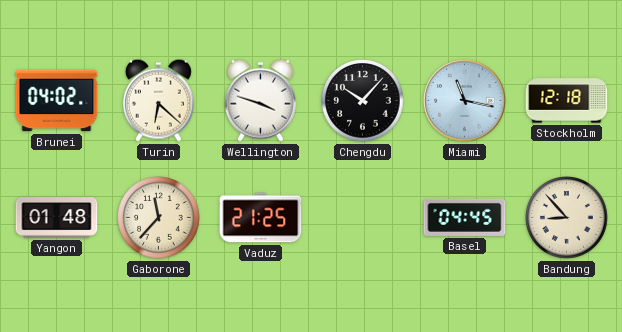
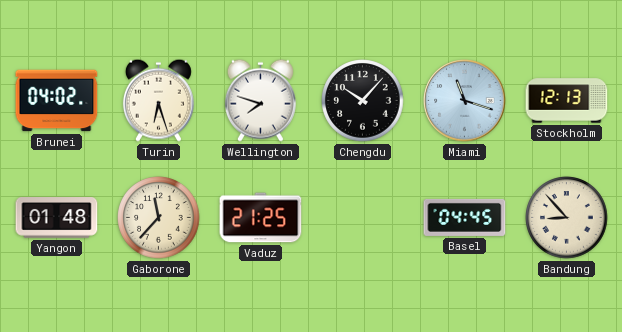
Turin: 6:22 -> 6:27
Wellington: 3:48 -> 7:48
Miami: 11:17 -> 11:18
Stockholm: 12:18 -> 12:13
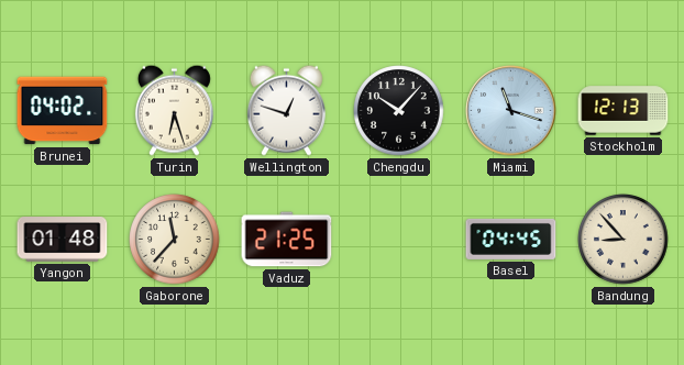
Wellington: 7:48 -> 12:48
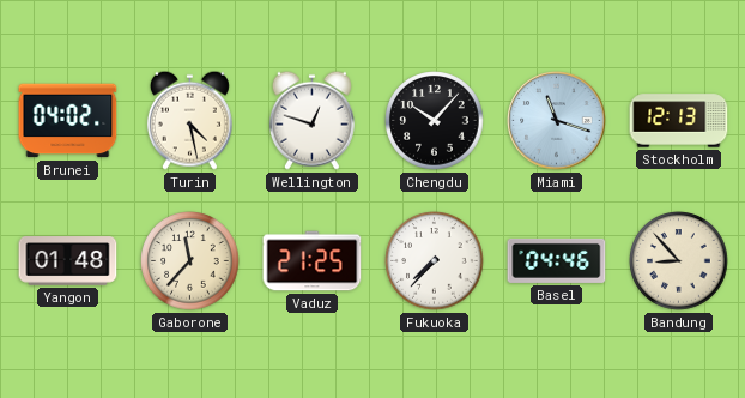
Turin: 6:27 -> 4:28
Fukuoka: none -> 7:37
Basel: 04:45 -> 04:46
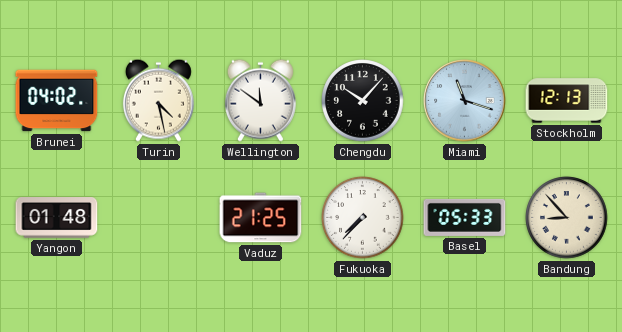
Wellington: 12:48 -> 11:51
Gaborone: 11:37 -> none
Basel: 04:46 -> 05:33
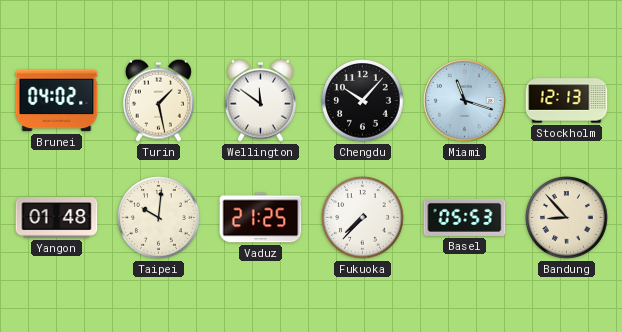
Turin: 4:28 -> 1:28
Taipei: none -> 10:01
Basel: 05:33 -> 05:53
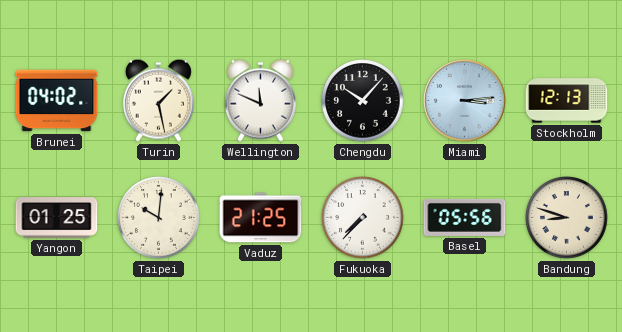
Wellington: 11:51 -> 11:49
Miami: 11:18 -> 3:14
Yangon: 01:48 -> 01:25
Basel: 05:53 -> 05:56
Bandung: 8:53 -> 8:48
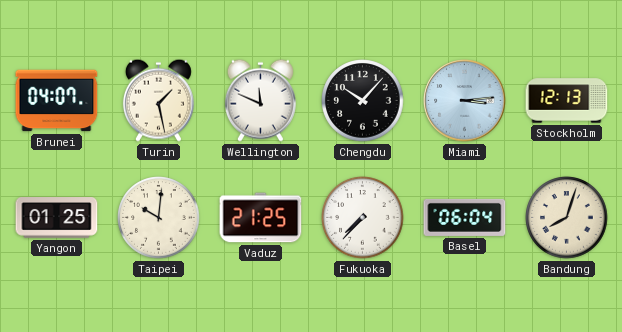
Brunei: 04:02 -> 04:07
Basel: 05:56 -> 06:04
Bandung: 8:48 -> 8:03
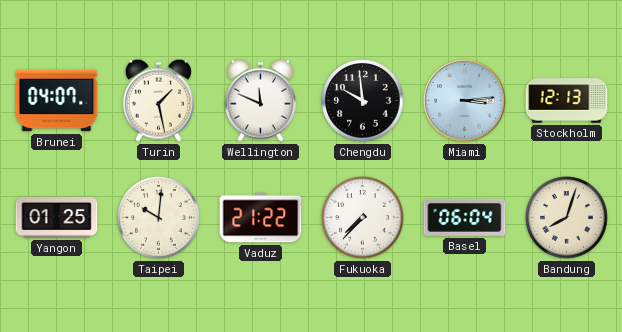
Chengdu: 10:07 -> 9:59
Vaduz: 21:25 -> 21:22
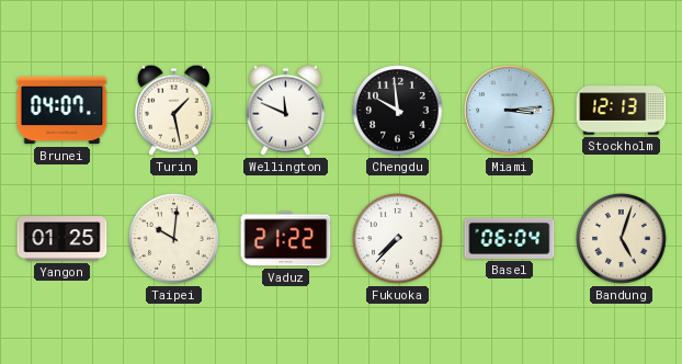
Bandung: 8:03 -> 5:03
